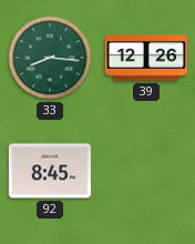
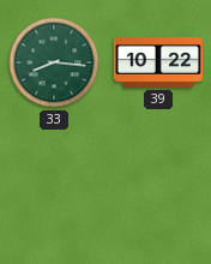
39: 12:26 -> 10:22
92: 8:45 -> none
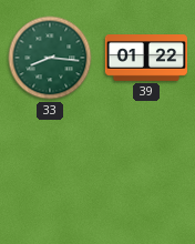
39: 10:22 -> 01:22
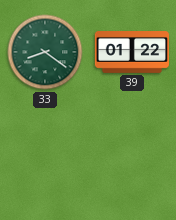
33: 8:16 -> 8:21
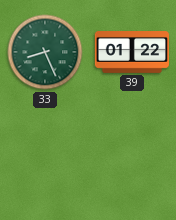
33: 8:21 -> 8:26
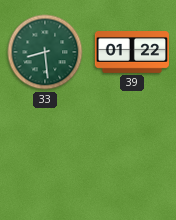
33: 8:26 -> 8:29
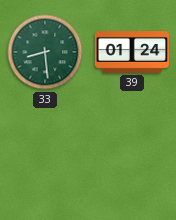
39: 01:22 -> 01:24
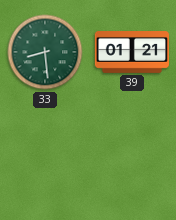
39: 01:24 -> 01:21
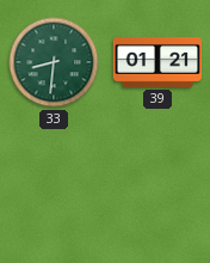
33: 8:29 -> 8:31
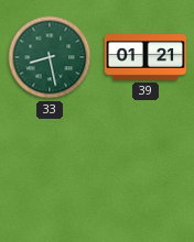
33: 8:31 -> 8:28
